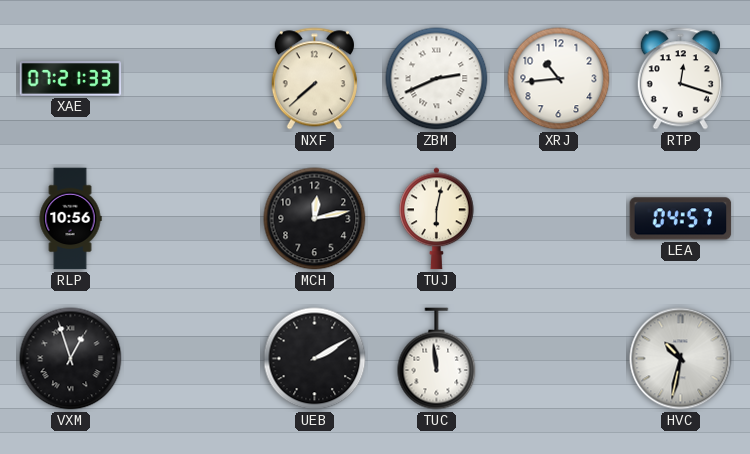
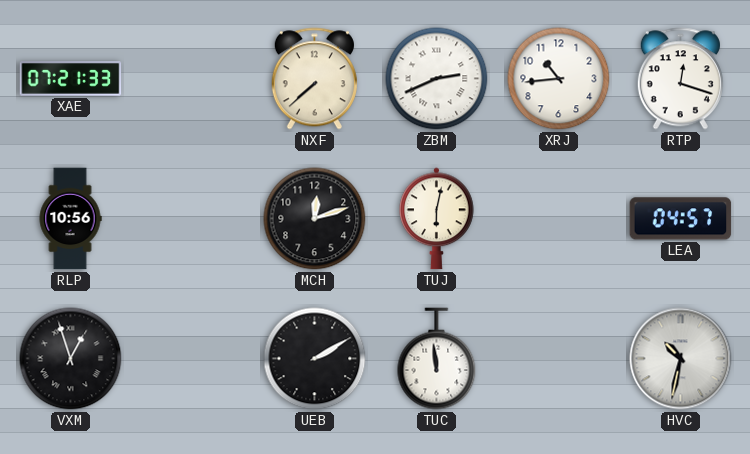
MCH: 12:13 -> 12:12
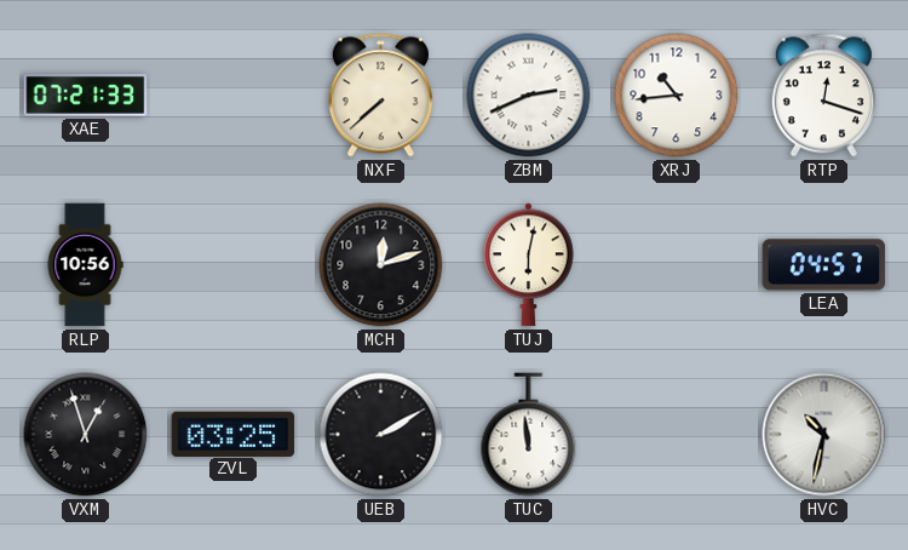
ZVL: none -> 03:25
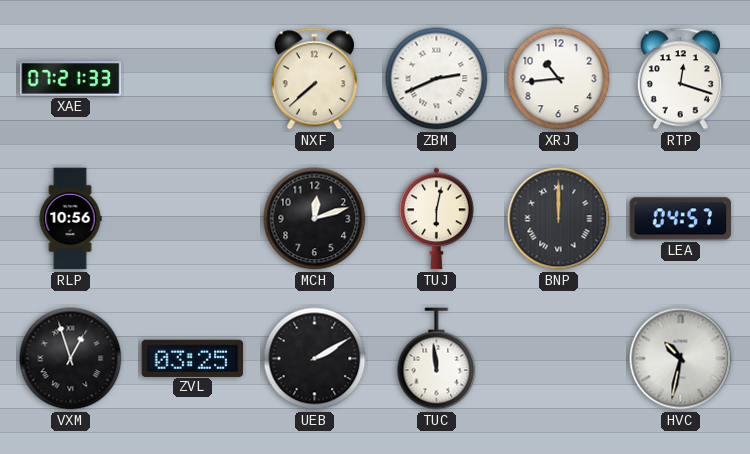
BNP: none -> 12:00
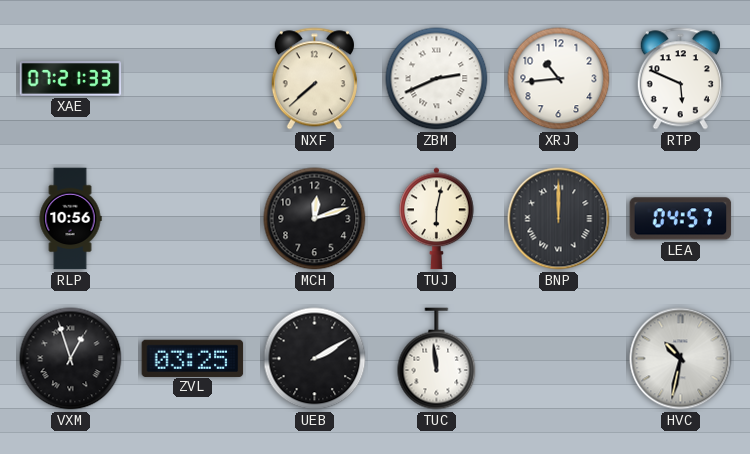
RTP: 12:18 -> 5:49
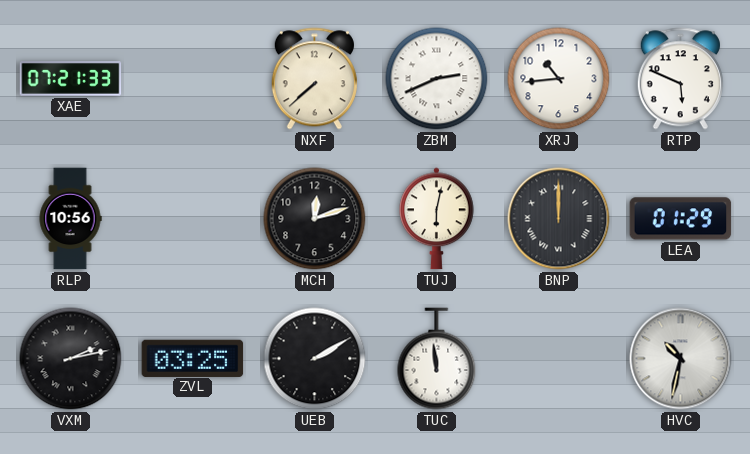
LEA: 04:57 -> 01:29
VXM: 12:57 -> 2:13
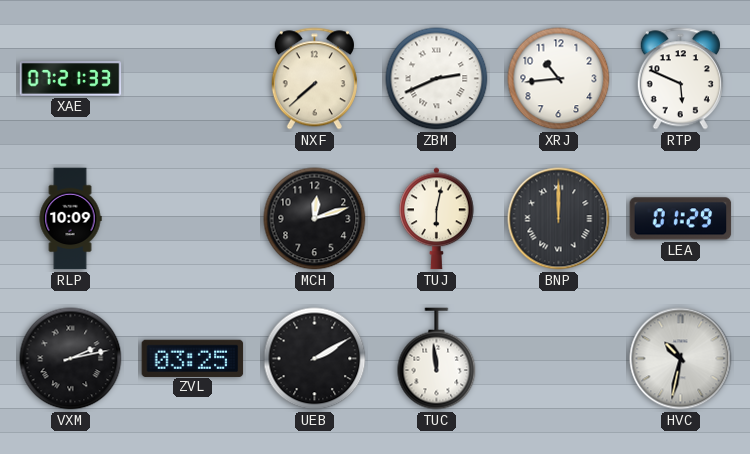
RLP: 10:56 -> 10:09
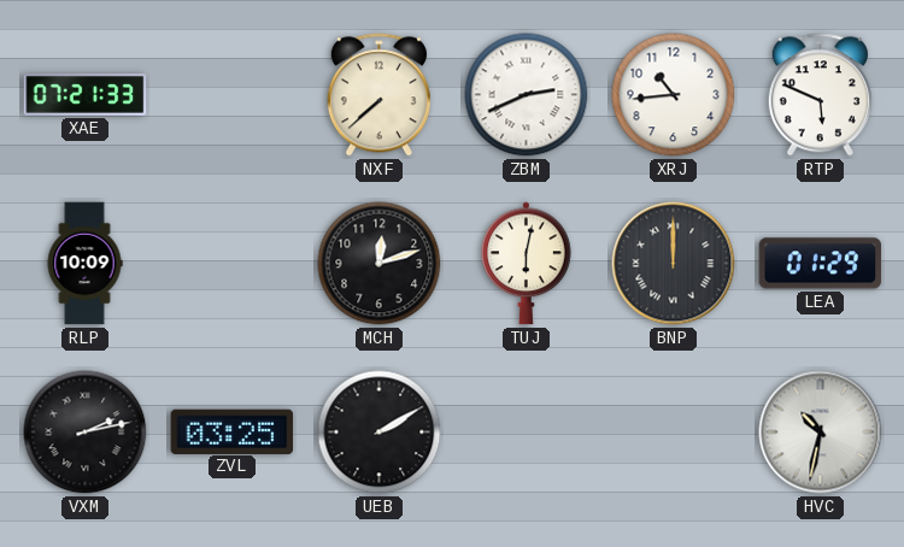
TUC: 11:59 -> none
